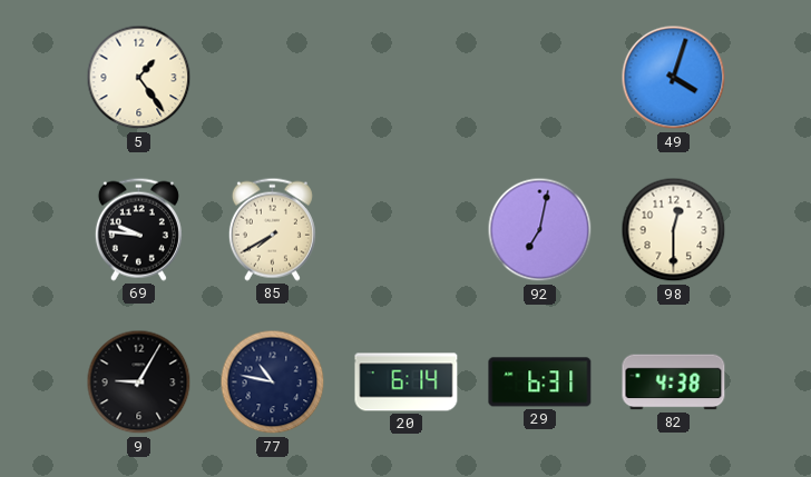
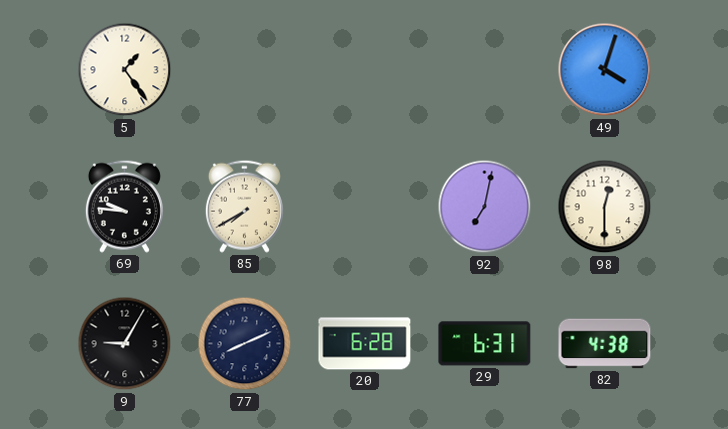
77: 10:47 -> 8:11
20: 6:14 -> 6:28
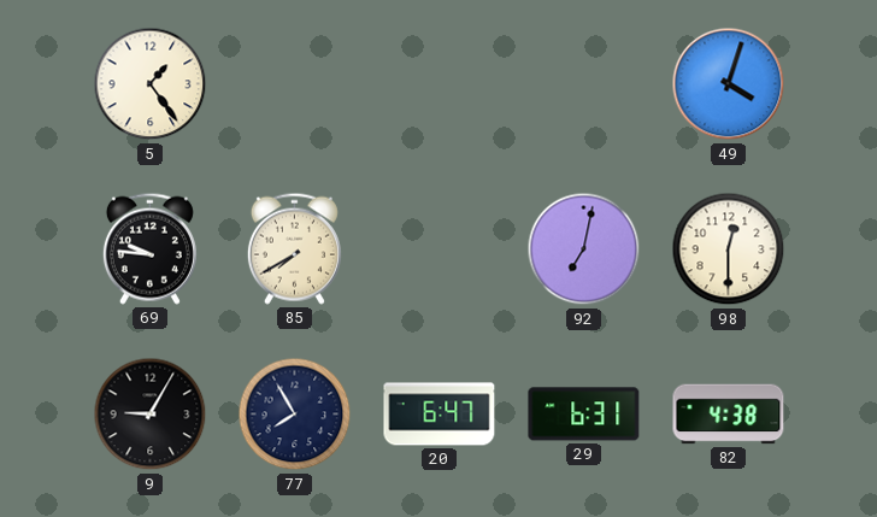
77: 8:11 -> 7:55
20: 6:28 -> 6:47
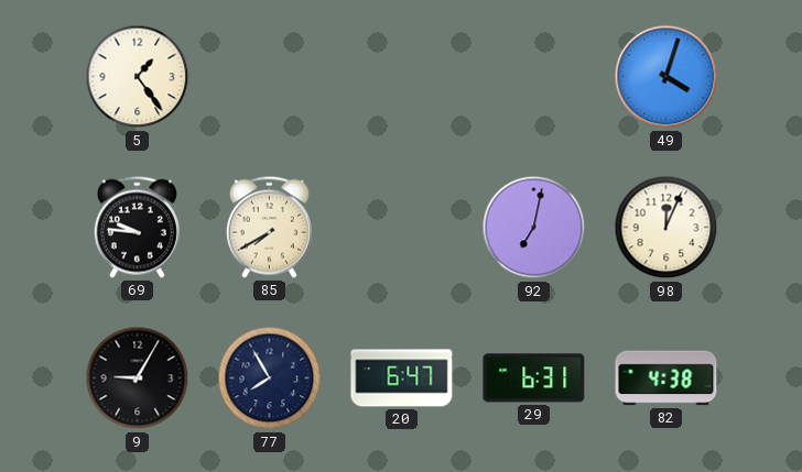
98: 12:30 -> 12:04
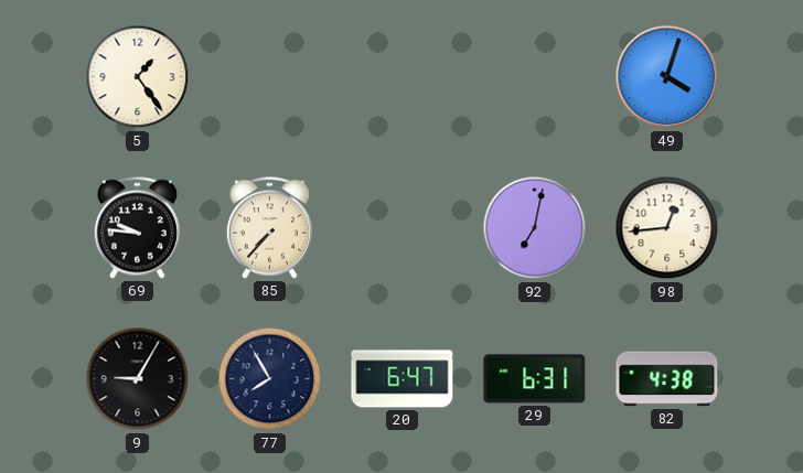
85: 7:40 -> 7:37
98: 12:04 -> 12:44
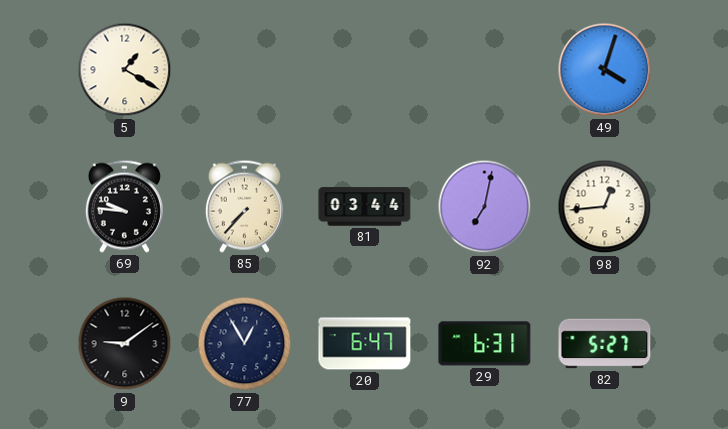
5: 1:24 -> 1:20
81: none -> 03:44
9: 9:05 -> 9:09
77: 7:55 -> 12:55
82: 4:38 -> 5:27
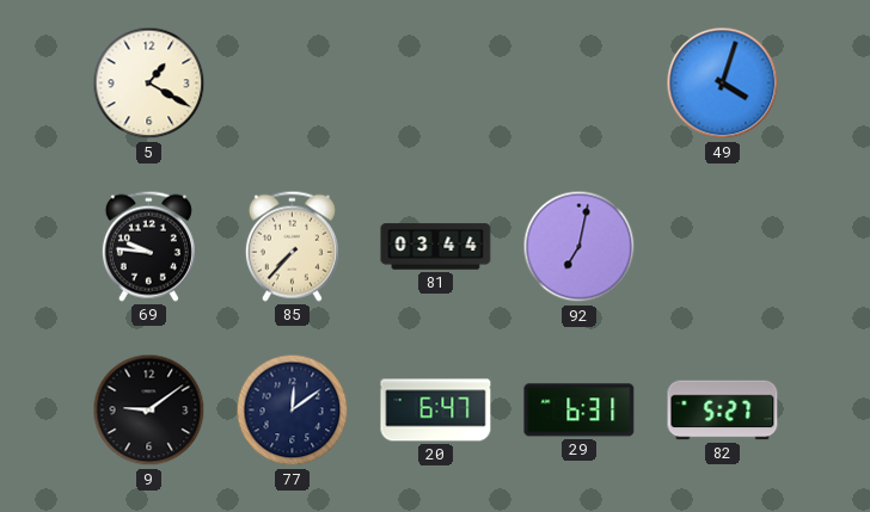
98: 12:44 -> none
77: 12:55 -> 12:09
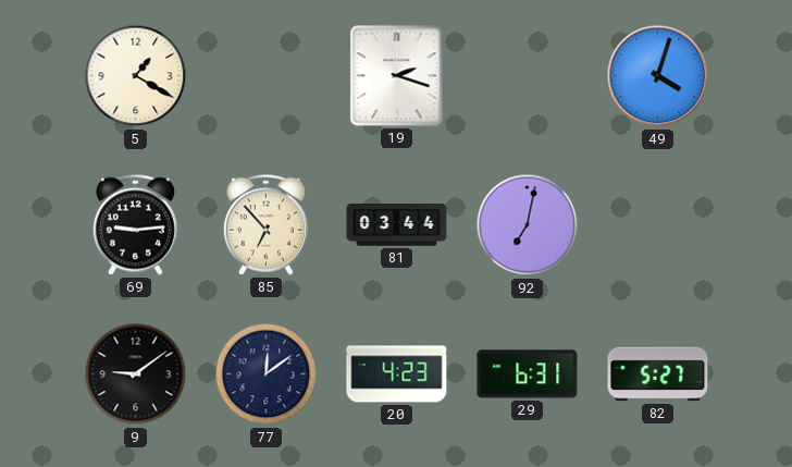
19: none -> 2:18
69: 9:46 -> 9:14
85: 7:37 -> 6:53
20: 6:47 -> 4:23
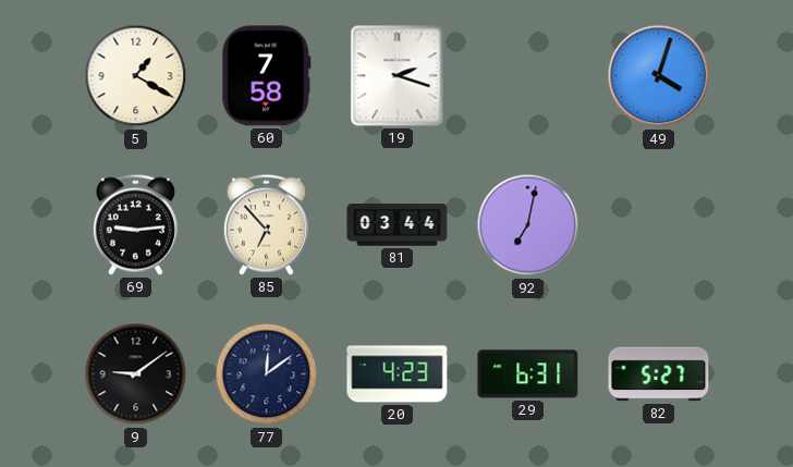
60: none -> 7:58
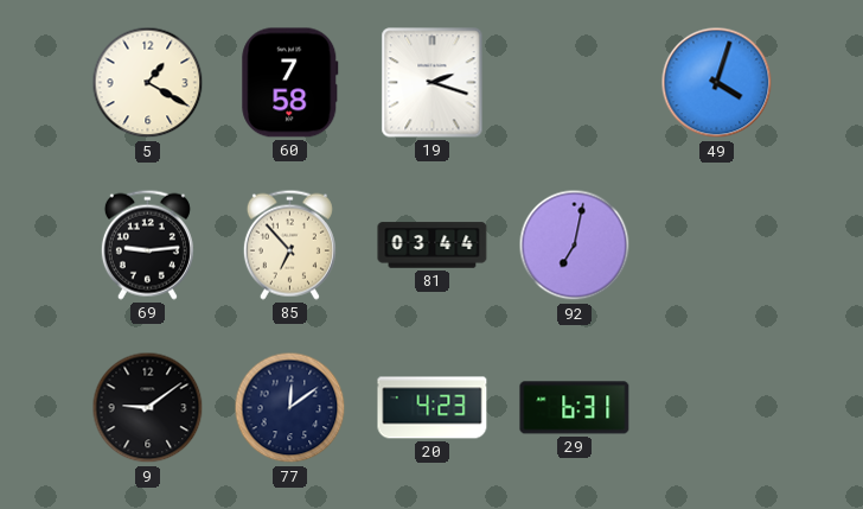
82: 5:27 -> none
